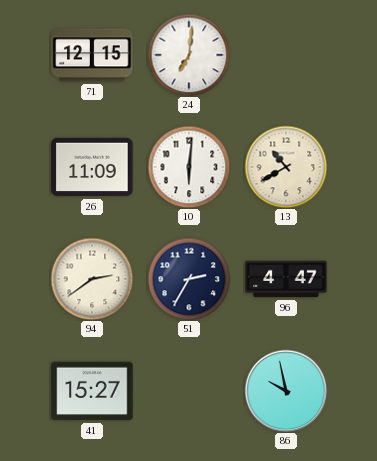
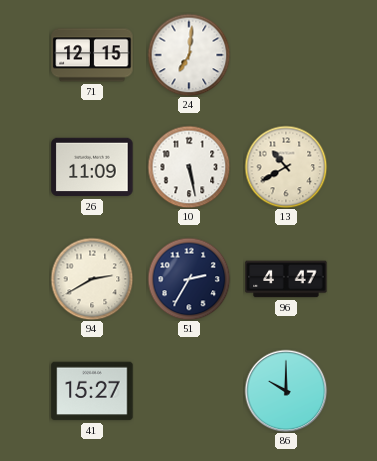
10: 6:01 -> 5:28
94: 2:39 -> 2:40
86: 9:58 -> 10:00
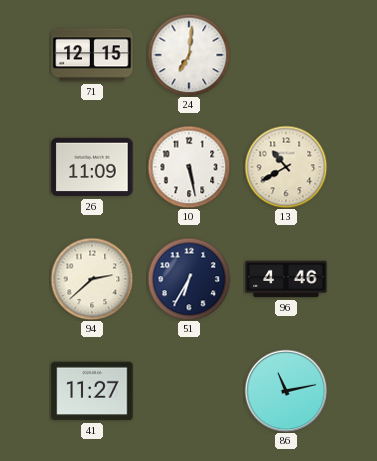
94: 2:40 -> 2:38
51: 2:35 -> 6:35
96: 4:47 -> 4:46
41: 15:27 -> 11:27
86: 10:00 -> 11:13
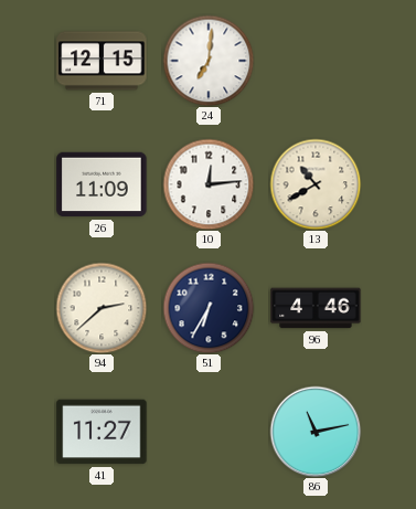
10: 5:28 -> 12:14
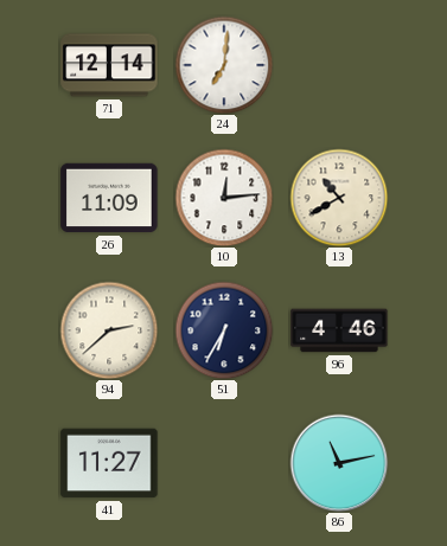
71: 12:15 -> 12:14
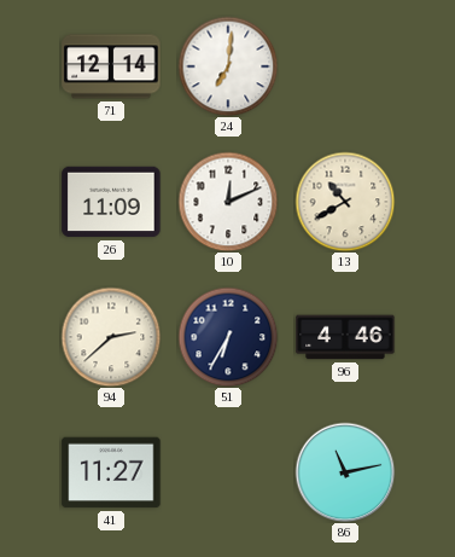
10: 12:14 -> 12:11
